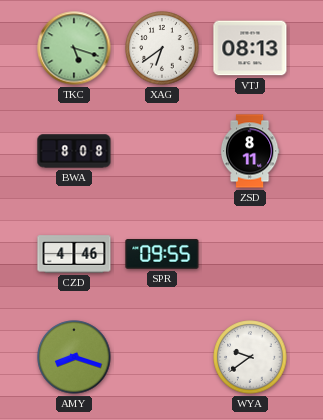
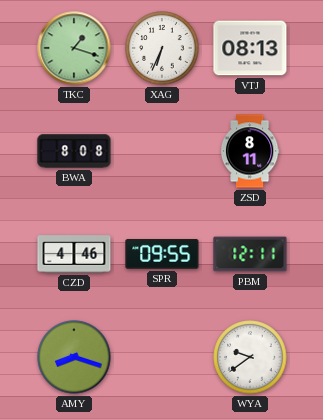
TKC: 5:18 -> 1:18
XAG: 6:39 -> 6:34
PBM: none -> 12:11
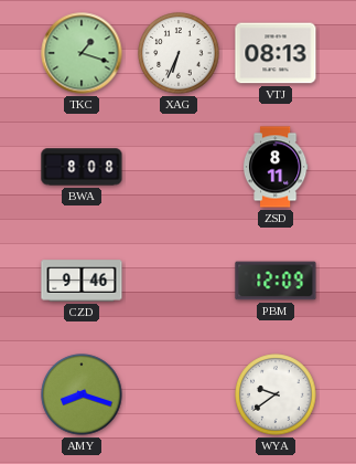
CZD: 4:46 -> 9:46
SPR: 09:55 -> none
PBM: 12:11 -> 12:09
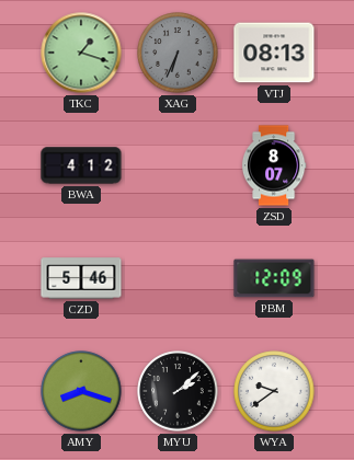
XAG dial: white -> grey
BWA: 8:08 -> 4:12
ZSD: 8:11 -> 8:07
CZD: 9:46 -> 5:46
MYU: none -> 2:08
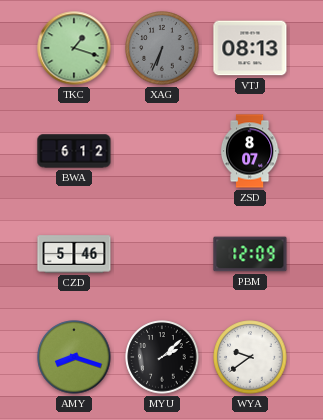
BWA: 4:12 -> 6:12
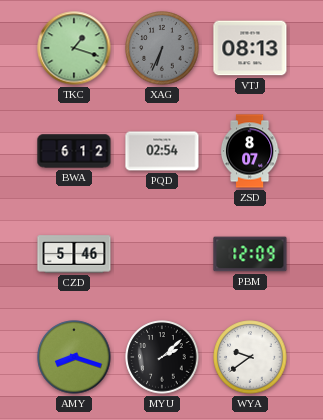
PQD: none -> 02:54
